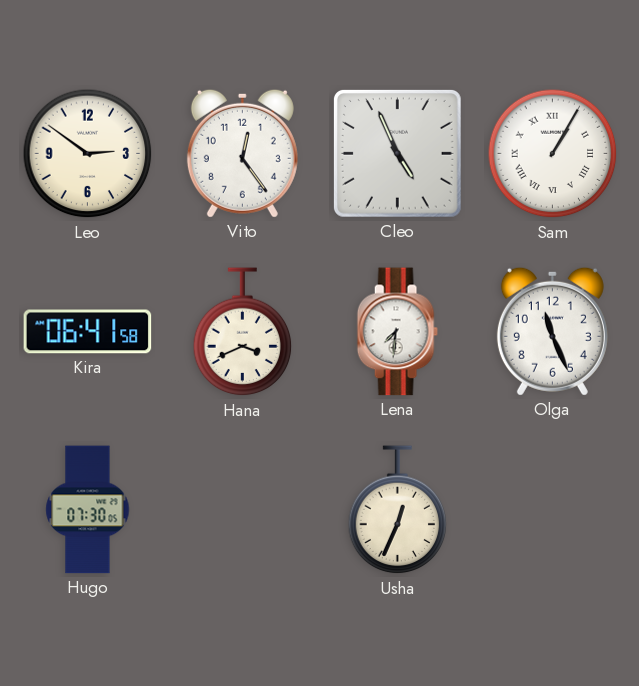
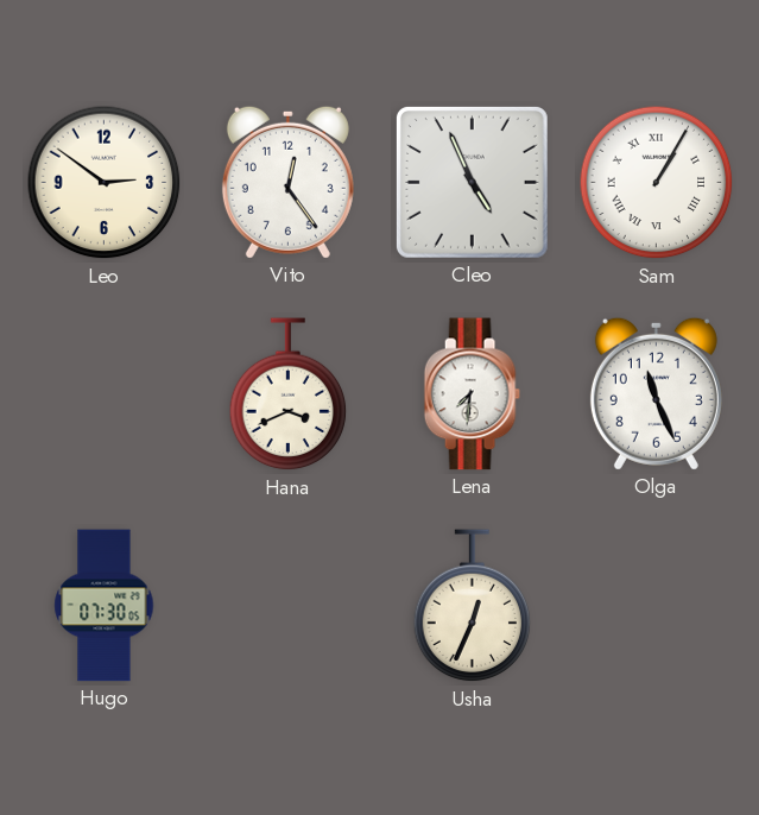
Kira: 06:41 -> none
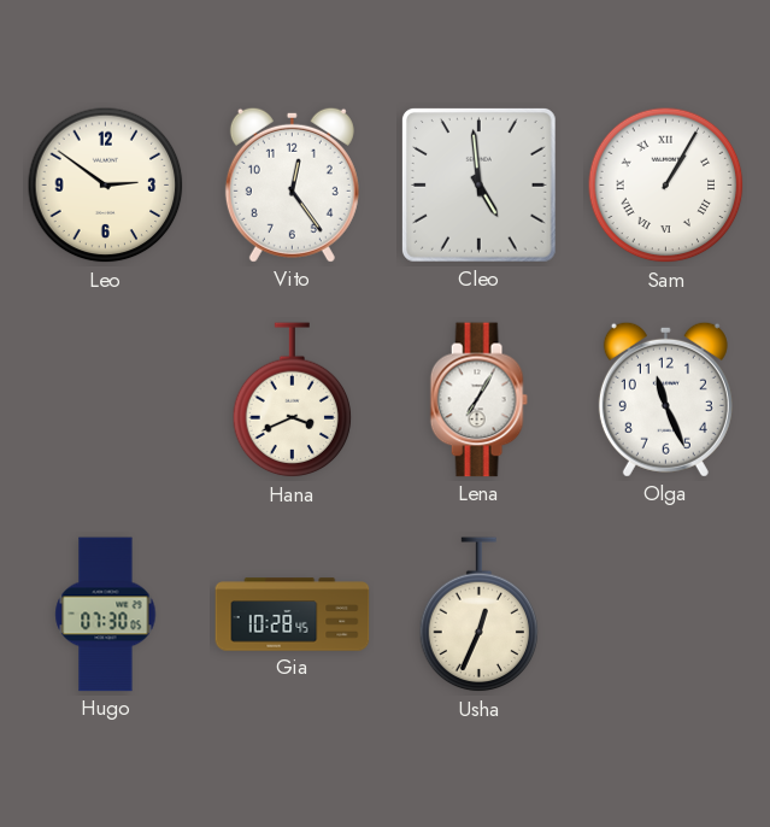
Cleo: 4:56 -> 4:59
Lena: 7:31 -> 7:05
Gia: none -> 10:28
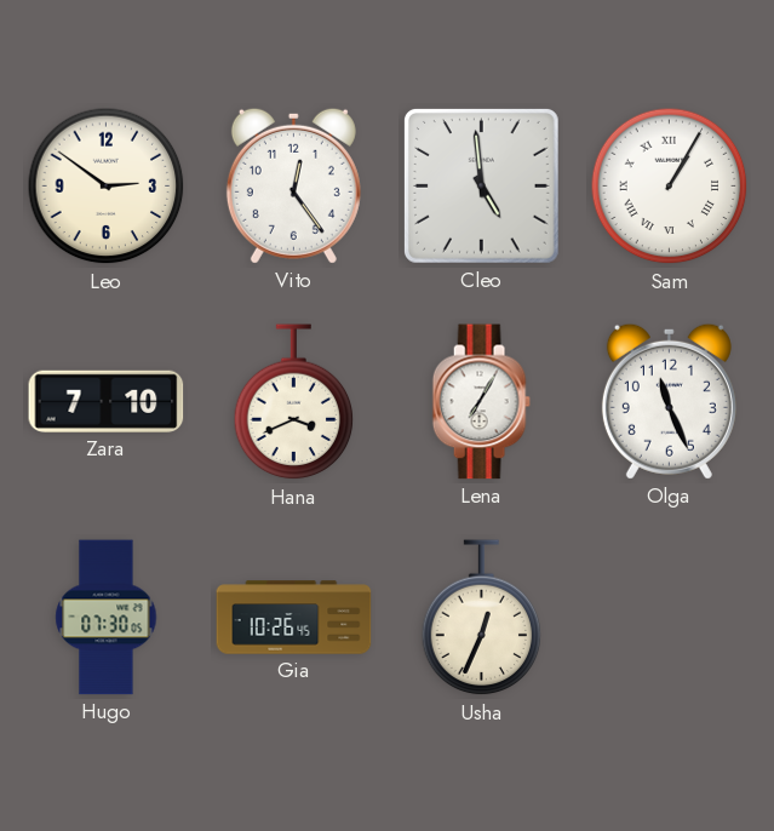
Zara: none -> 7:10
Gia: 10:28 -> 10:26
